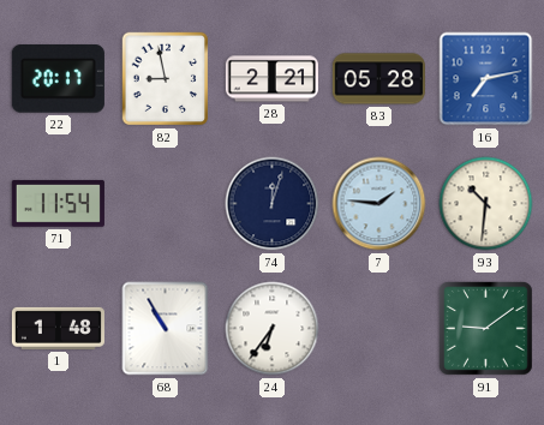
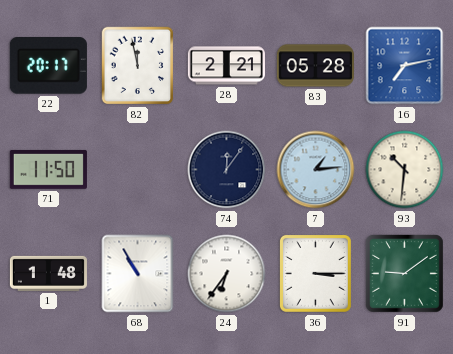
82: 8:58 -> 11:58
71: 11:54 -> 11:50
74: 12:03 -> 12:06
7: 1:46 -> 1:14
36: none -> 3:15
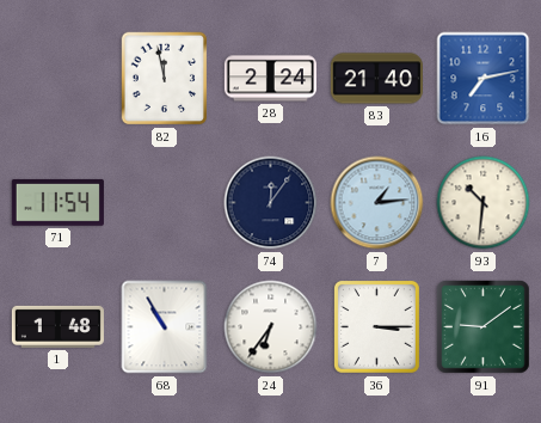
22: 20:17 -> none
28: 2:21 -> 2:24
83: 05:28 -> 21:40
71: 11:50 -> 11:54
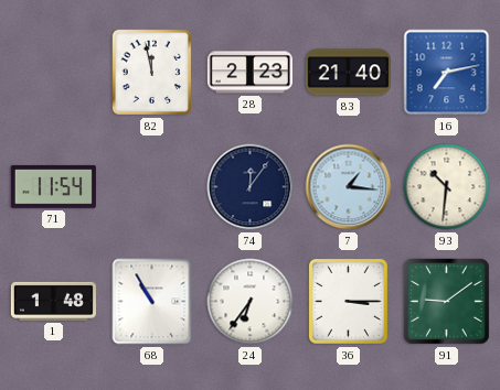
28: 2:24 -> 2:23
7: 1:14 -> 1:16
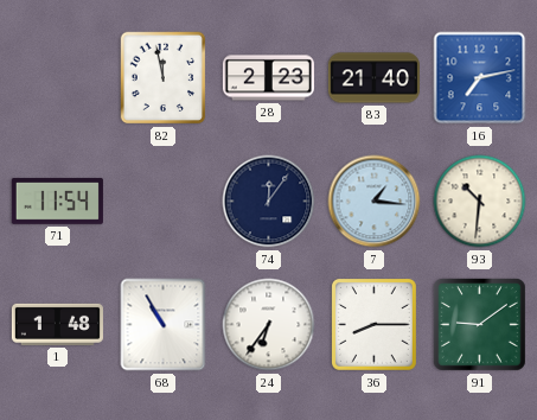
36: 3:15 -> 8:15
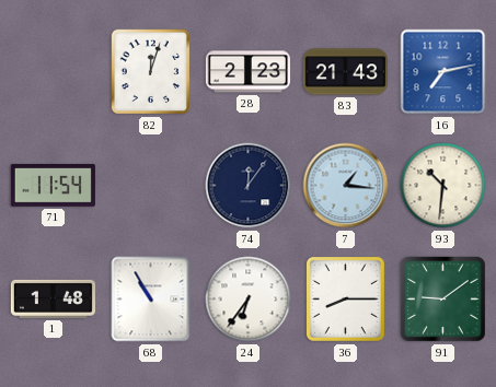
82: 11:58 -> 12:03
83: 21:40 -> 21:43
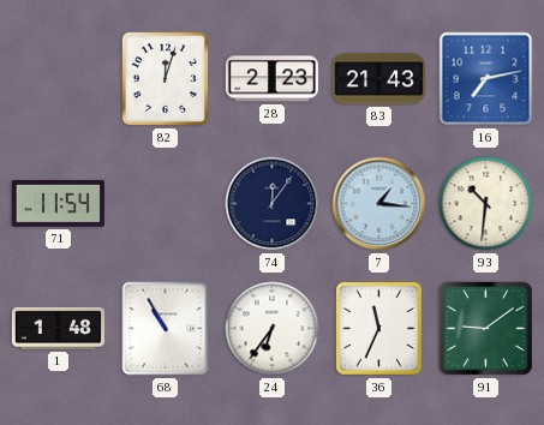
36: 8:15 -> 11:34
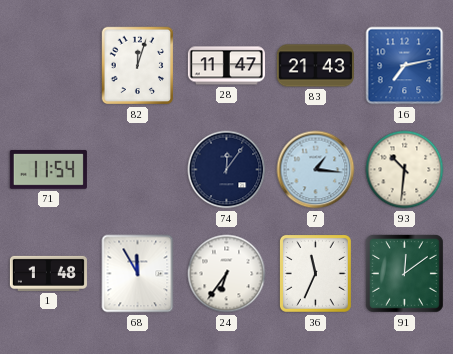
28: 2:23 -> 11:47
68: 10:55 -> 11:55
91: 9:09 -> 12:09
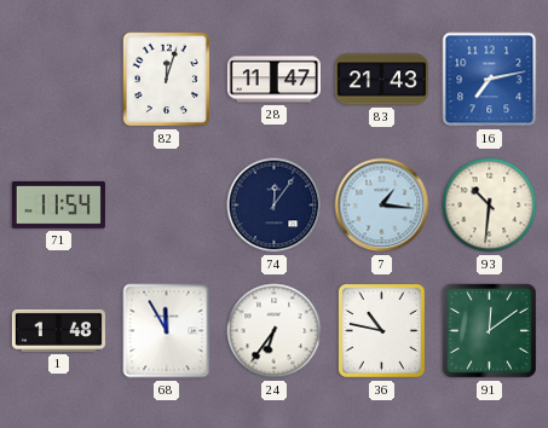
36: 11:34 -> 10:47
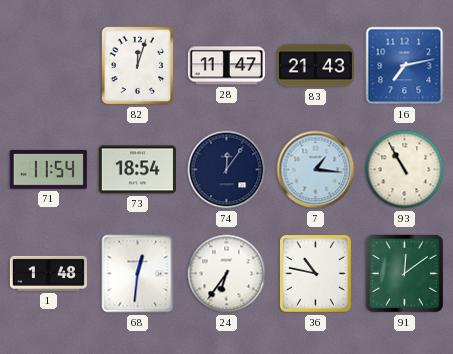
73: none -> 18:54
93: 10:31 -> 10:55
68: 11:55 -> 12:31
